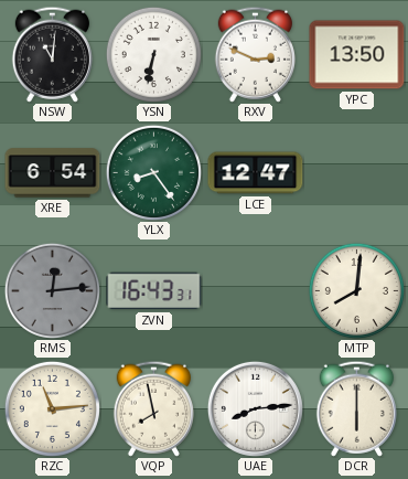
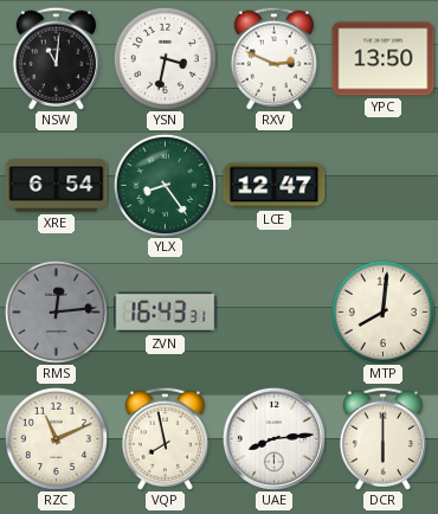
YSN: 6:32 -> 3:32
RZC: 11:14 -> 11:11
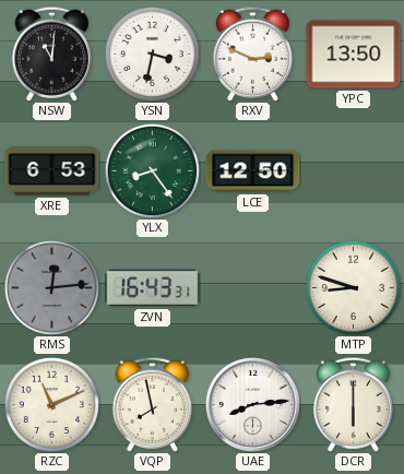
XRE: 6:54 -> 6:53
LCE: 12:47 -> 12:50
MTP: 8:01 -> 8:48
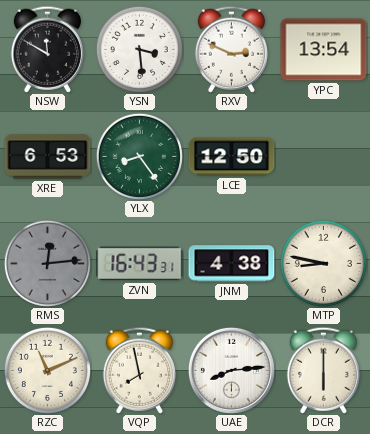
NSW: 11:01 -> 11:50
YSN: 3:32 -> 3:29
YPC: 13:50 -> 13:54
JNM: none -> 4:38
MTP: 8:48 -> 8:47
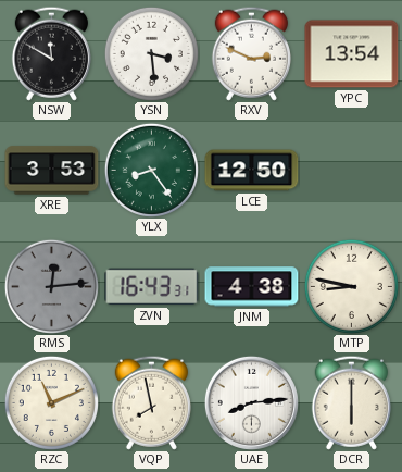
XRE: 6:53 -> 3:53
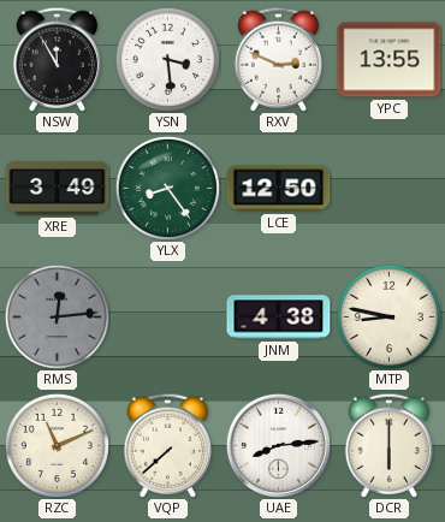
NSW: 11:50 -> 11:55
YPC: 13:54 -> 13:55
XRE: 3:53 -> 3:49
ZVN: 16:43 -> none
VQP: 7:58 -> 7:38
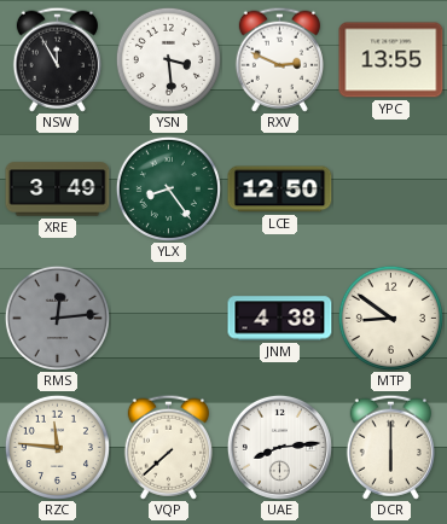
MTP: 8:47 -> 8:51
RZC: 11:11 -> 11:46
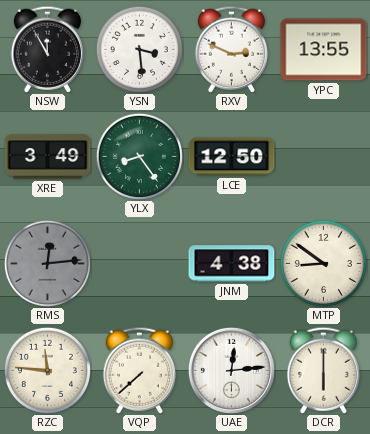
UAE: 8:14 -> 12:14
